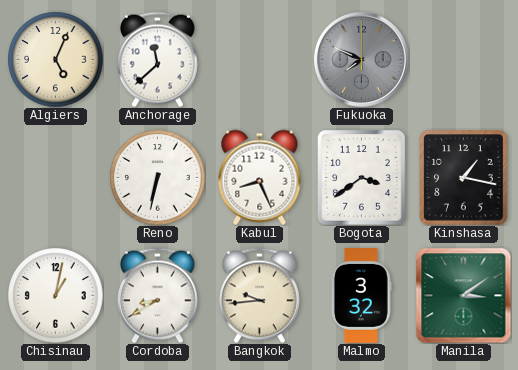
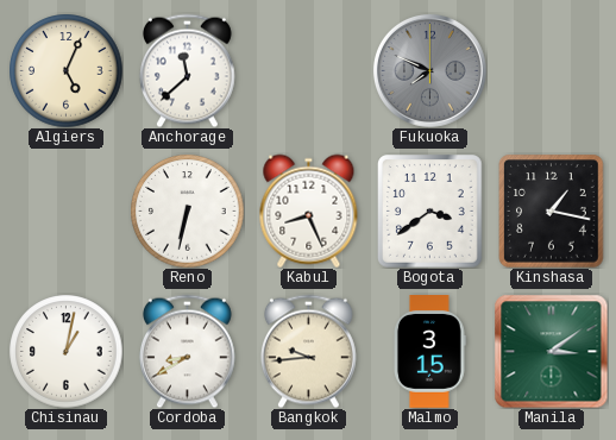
Malmo: 3:32 -> 3:15
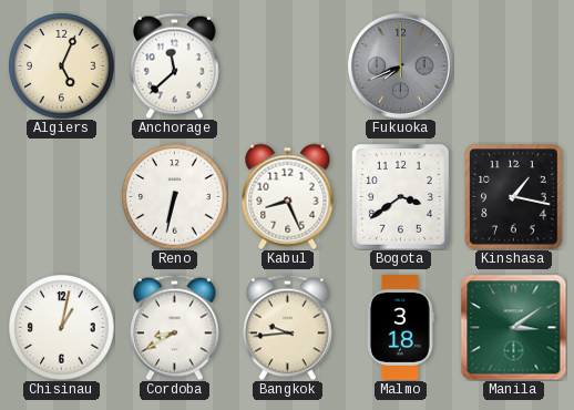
Fukuoka: 7:49 -> 7:41
Malmo: 3:15 -> 3:18
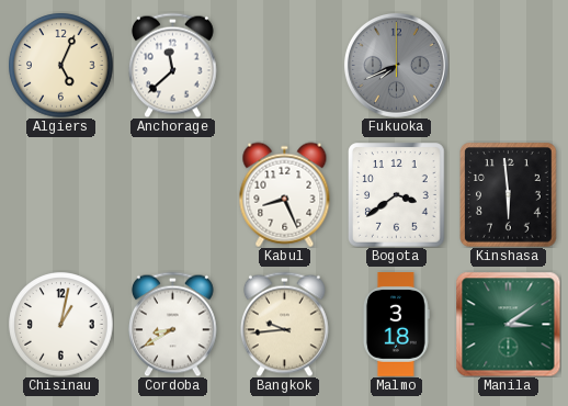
Reno: 6:32 -> none
Kinshasa: 1:17 -> 5:59
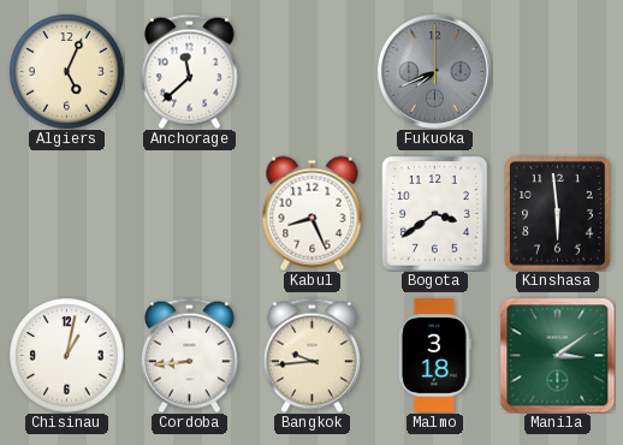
Cordoba: 8:40 -> 8:44
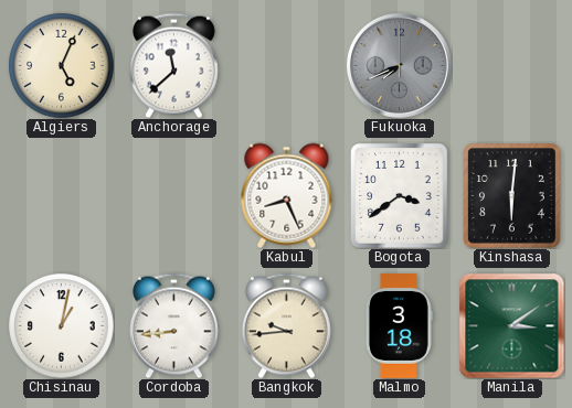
Kinshasa: 5:59 -> 6:01
